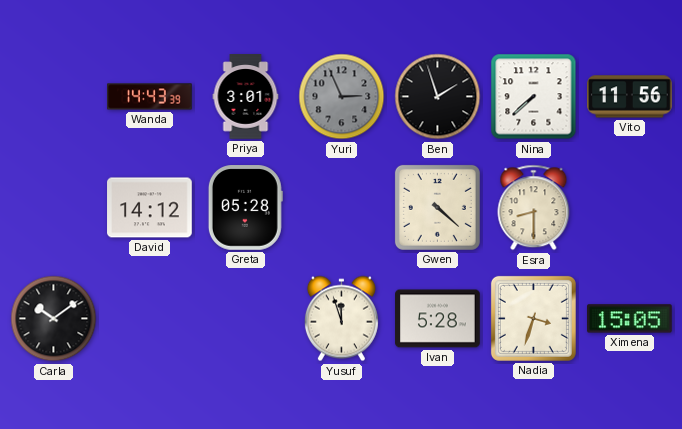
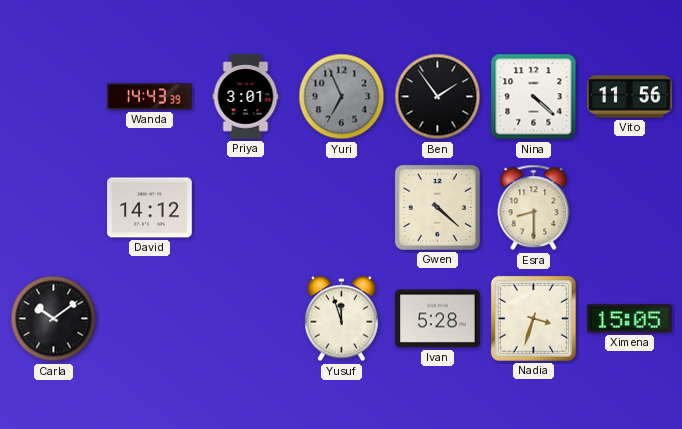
Yuri: 2:56 -> 6:56
Ben: 1:57 -> 1:54
Nina: 7:38 -> 4:22
Greta: 05:28 -> none
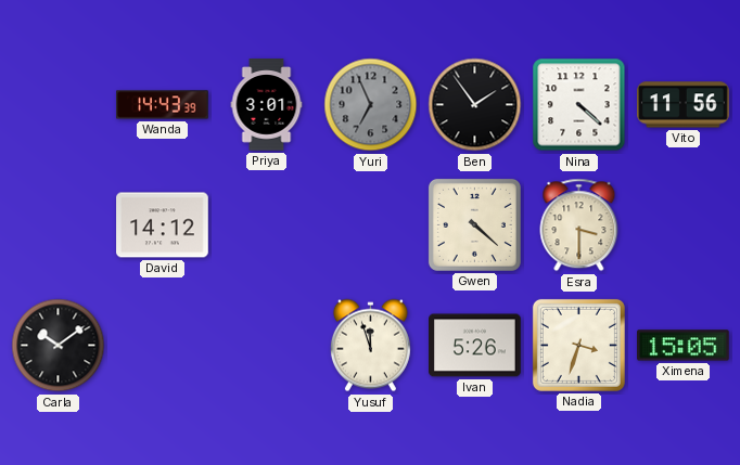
Esra: 8:30 -> 3:30
Ivan: 5:28 -> 5:26
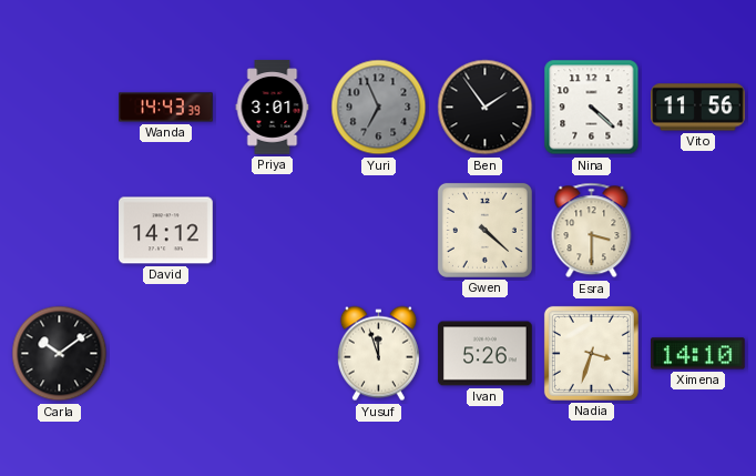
Ximena: 15:05 -> 14:10
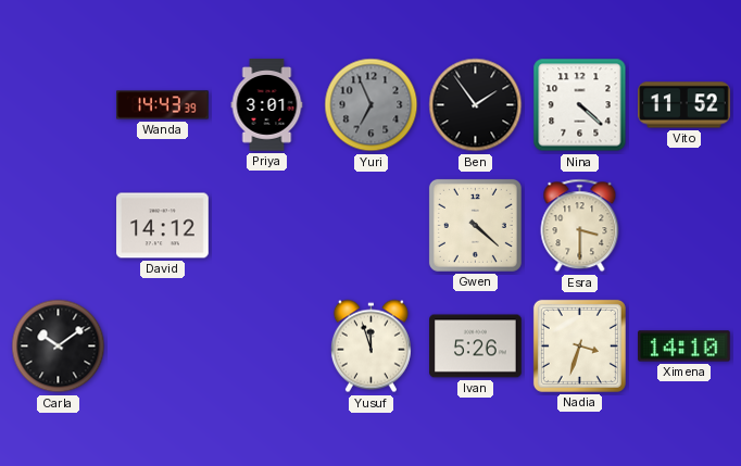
Vito: 11:56 -> 11:52
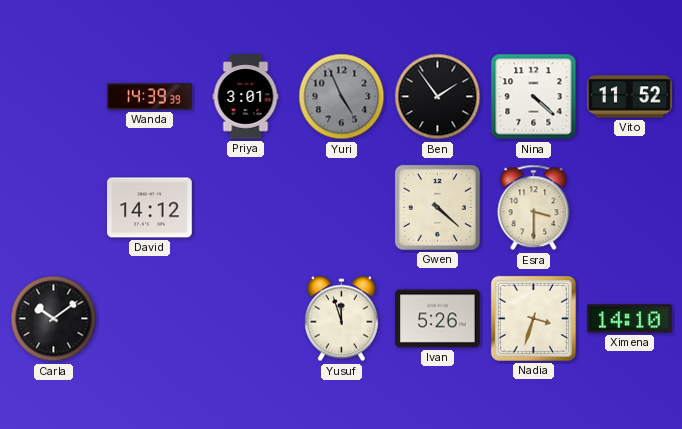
Wanda: 14:43 -> 14:39
Yuri: 6:56 -> 4:56
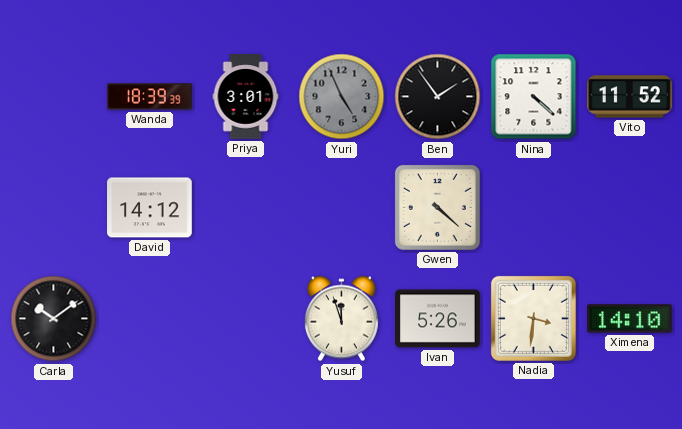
Wanda: 14:39 -> 18:39
Esra: 3:30 -> none
Nadia: 3:33 -> 3:31
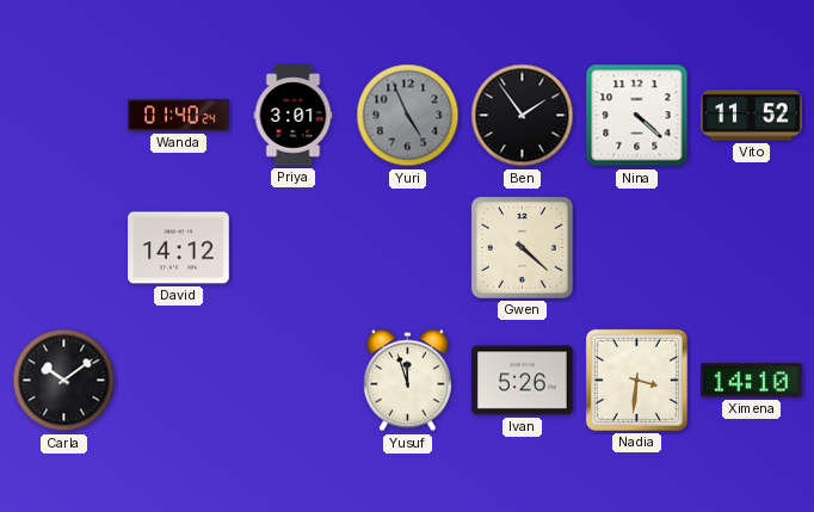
Wanda: 18:39 -> 01:40
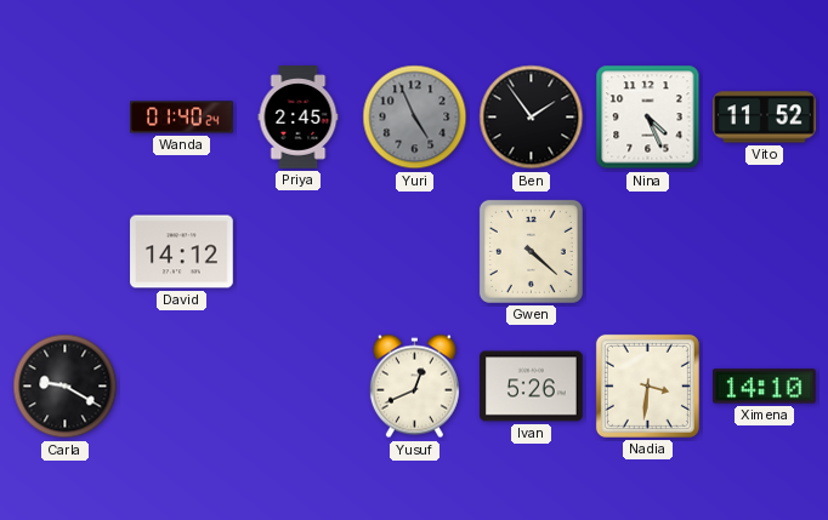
Priya: 3:01 -> 2:45
Nina: 4:22 -> 4:26
Carla: 10:09 -> 9:20
Yusuf: 11:57 -> 12:41
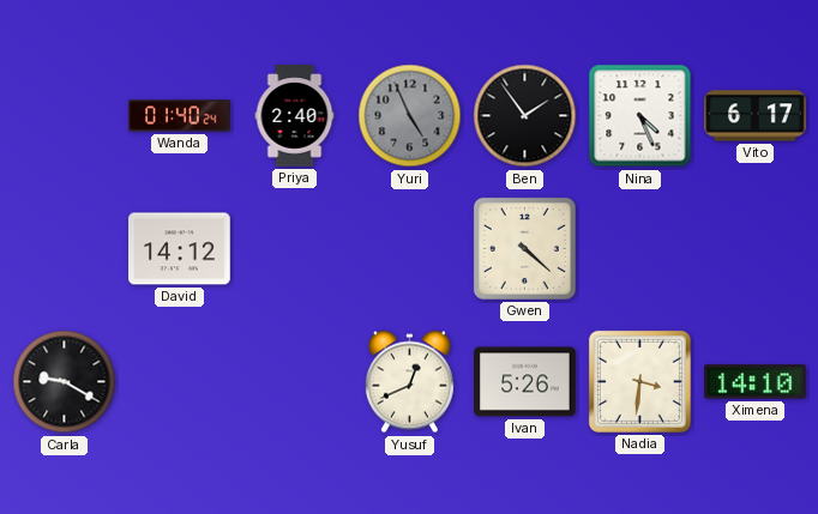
Priya: 2:45 -> 2:40
Vito: 11:52 -> 6:17
